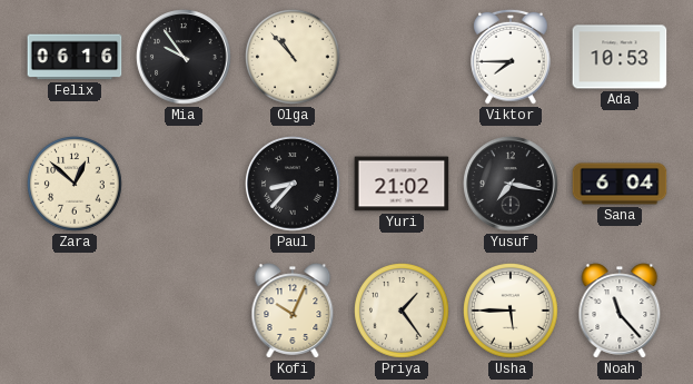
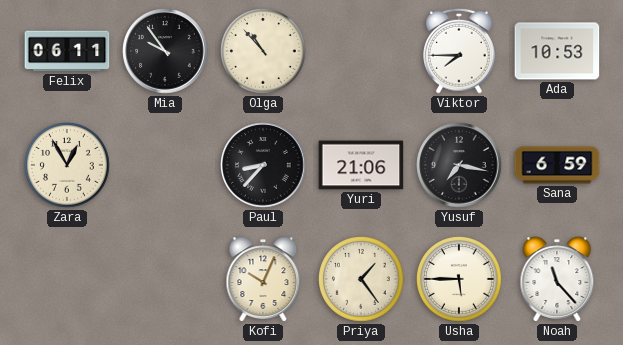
Felix: 06:16 -> 06:11
Zara: 12:52 -> 12:55
Yuri: 21:02 -> 21:06
Sana: 6:04 -> 6:59
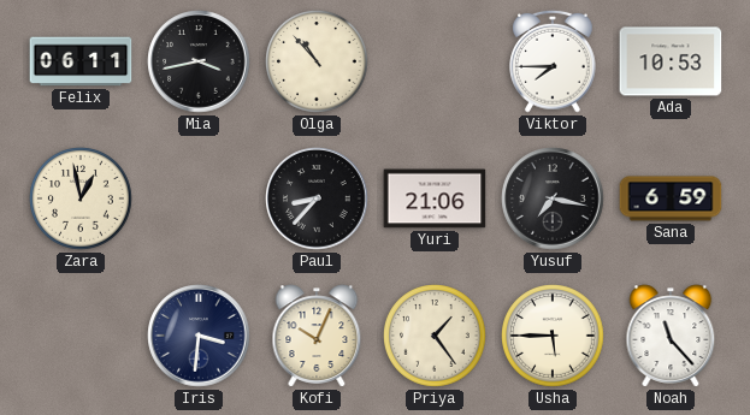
Mia: 9:54 -> 3:43
Zara: 12:55 -> 12:58
Iris: none -> 3:31
